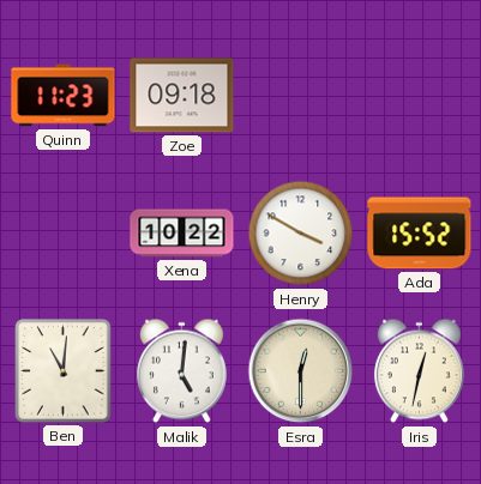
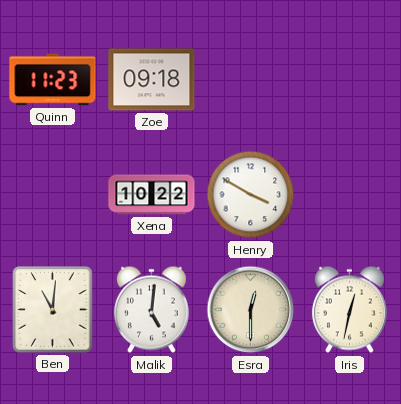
Ada: 15:52 -> none
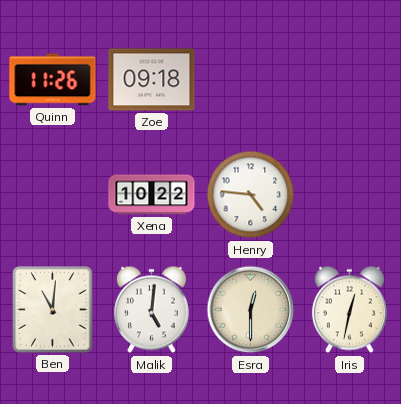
Quinn: 11:23 -> 11:26
Henry: 3:50 -> 4:46
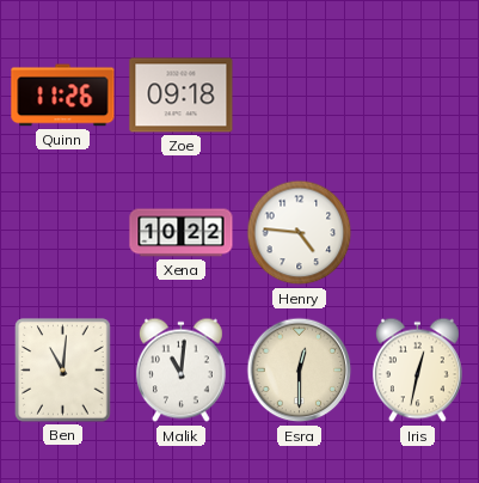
Malik: 5:01 -> 11:01
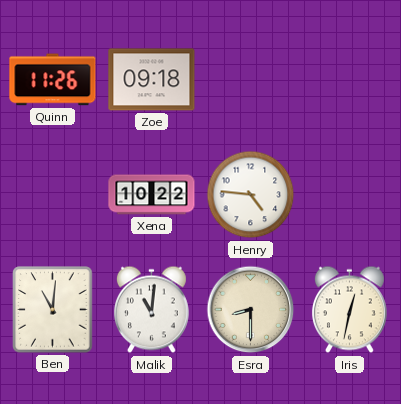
Esra: 12:30 -> 8:30
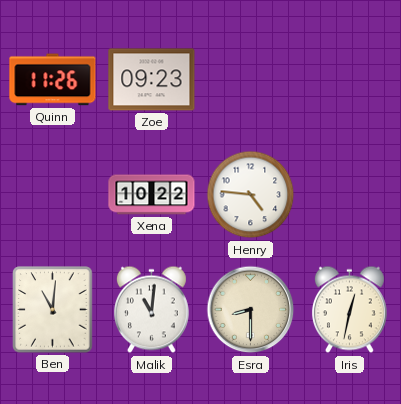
Zoe: 09:18 -> 09:23
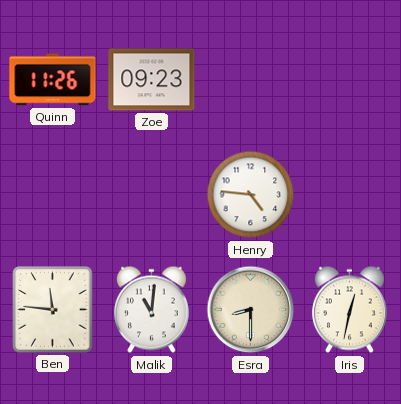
Xena: 10:22 -> none
Ben: 11:01 -> 11:46
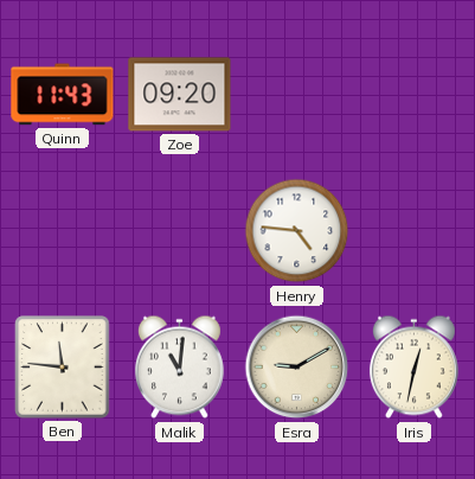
Quinn: 11:26 -> 11:43
Zoe: 09:23 -> 09:20
Esra: 8:30 -> 9:10
